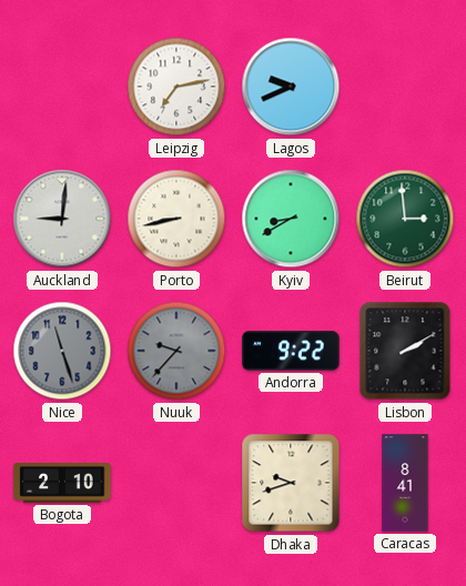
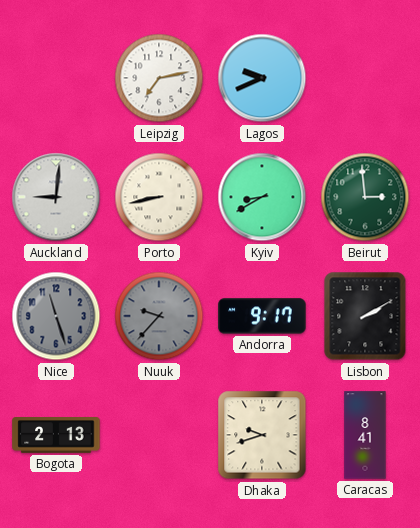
Andorra: 9:22 -> 9:17
Bogota: 2:10 -> 2:13
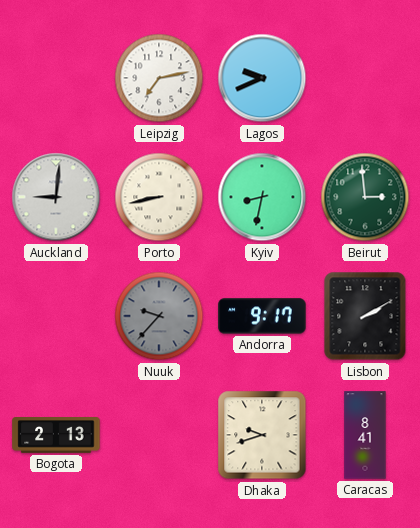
Kyiv: 8:40 -> 8:32
Nice: 11:27 -> none
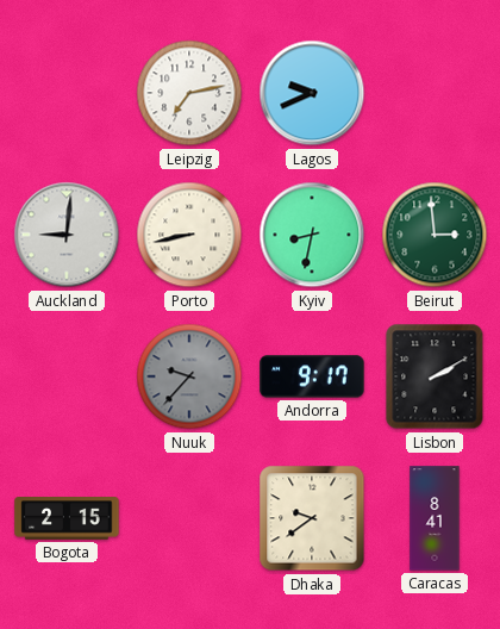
Bogota: 2:13 -> 2:15
Dhaka: 9:42 -> 9:39
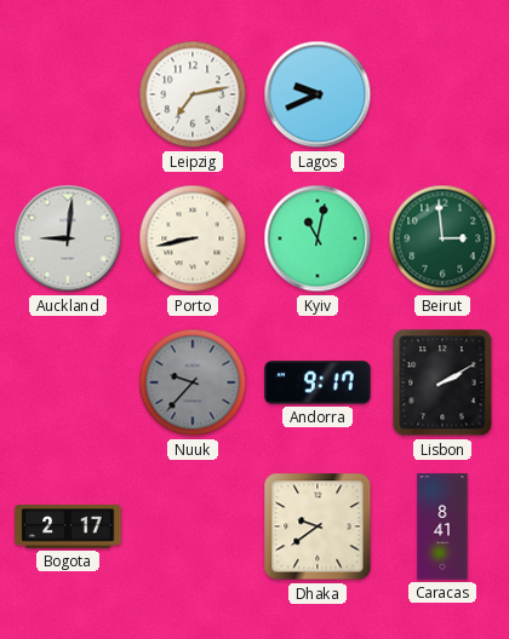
Kyiv: 8:32 -> 11:02
Bogota: 2:15 -> 2:17
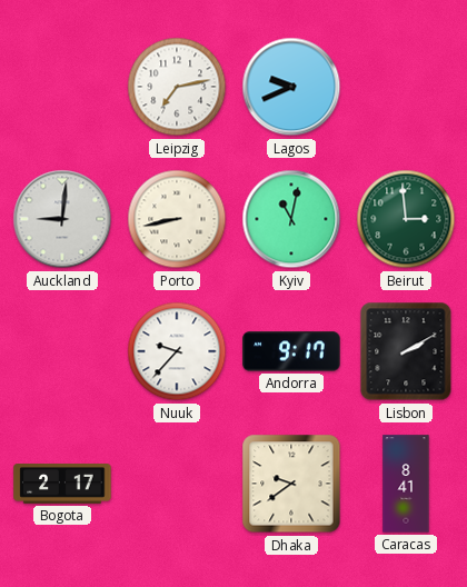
Nuuk dial: grey -> white
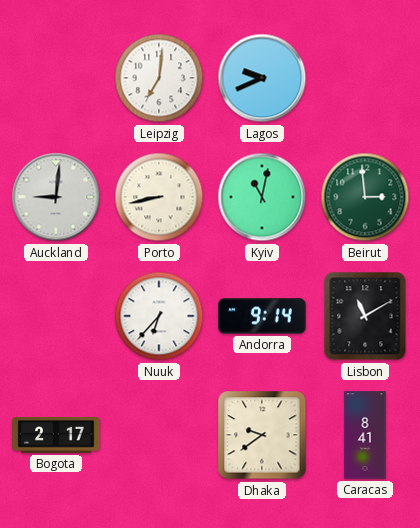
Leipzig: 7:13 -> 7:01
Nuuk: 9:37 -> 6:37
Andorra: 9:17 -> 9:14
Lisbon: 2:10 -> 11:10
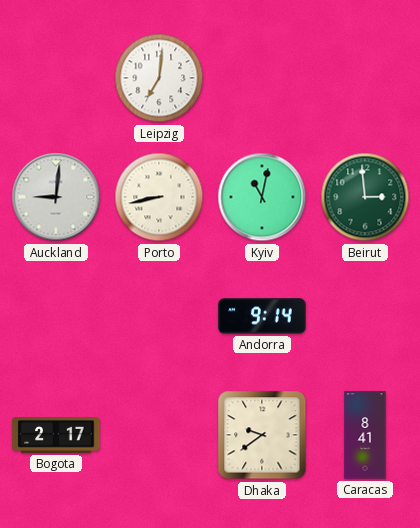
Lagos: 9:41 -> none
Nuuk: 6:37 -> none
Lisbon: 11:10 -> none
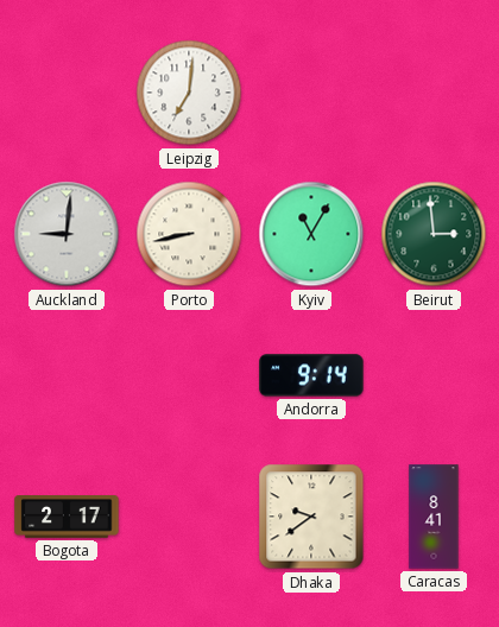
Kyiv: 11:02 -> 11:05
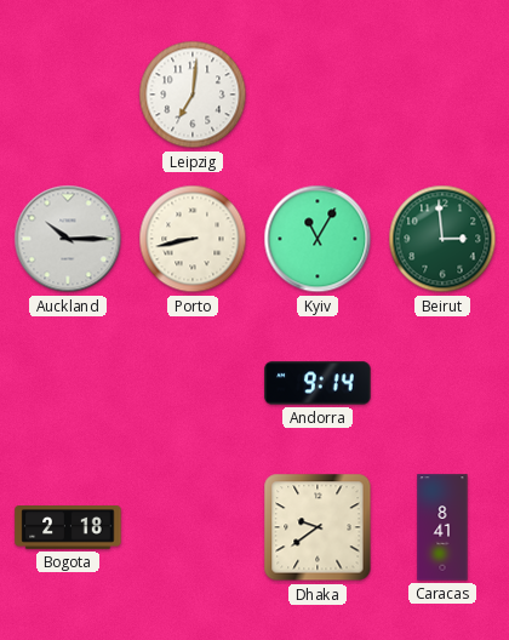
Auckland: 9:01 -> 10:15
Bogota: 2:17 -> 2:18
